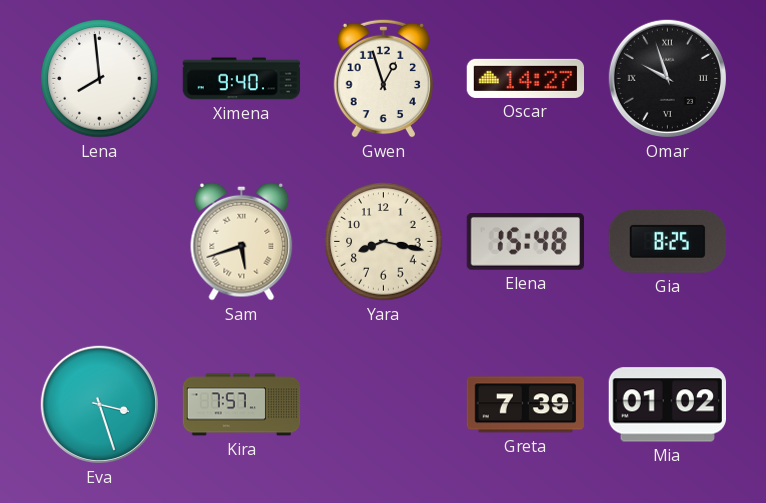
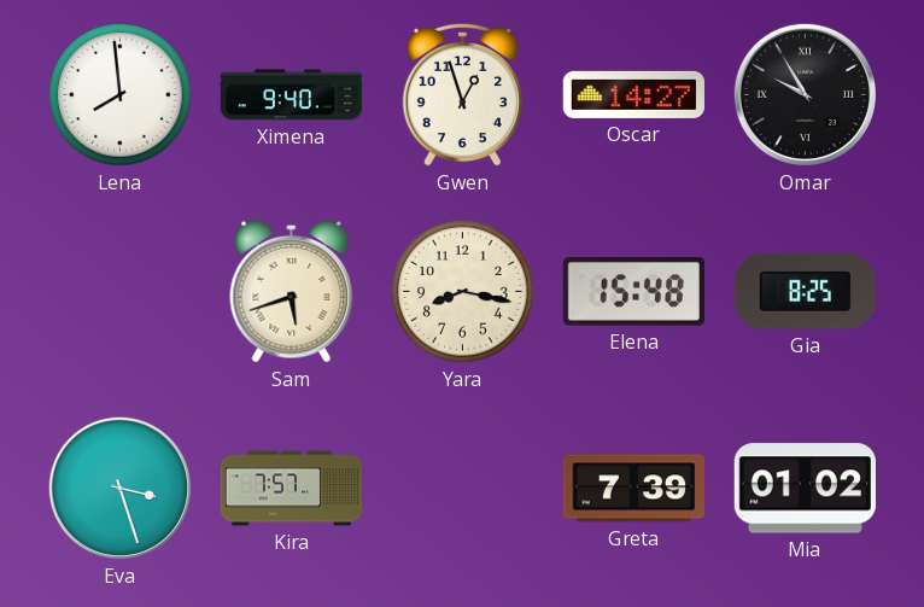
Omar: 9:57 -> 9:55
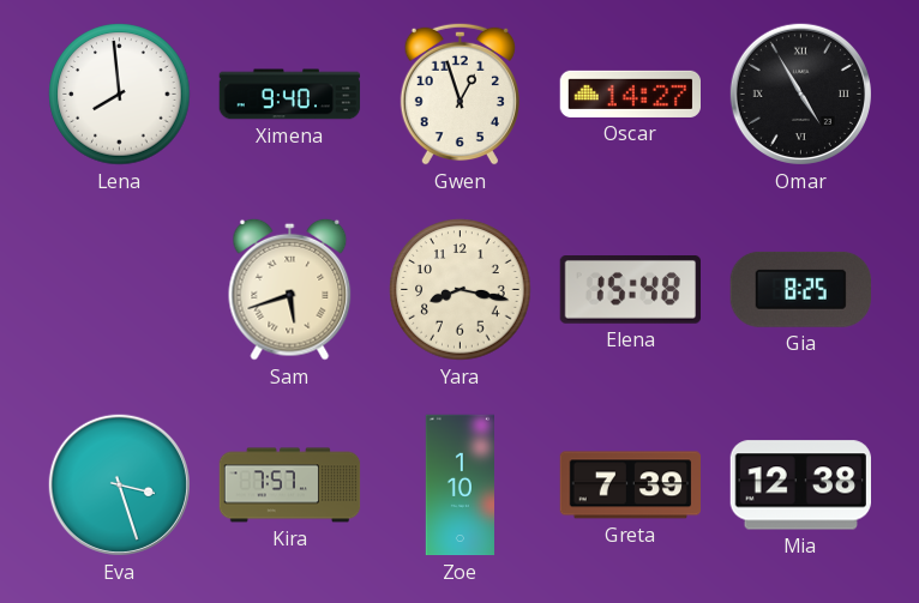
Omar: 9:55 -> 4:55
Zoe: none -> 1:10
Mia: 01:02 -> 12:38
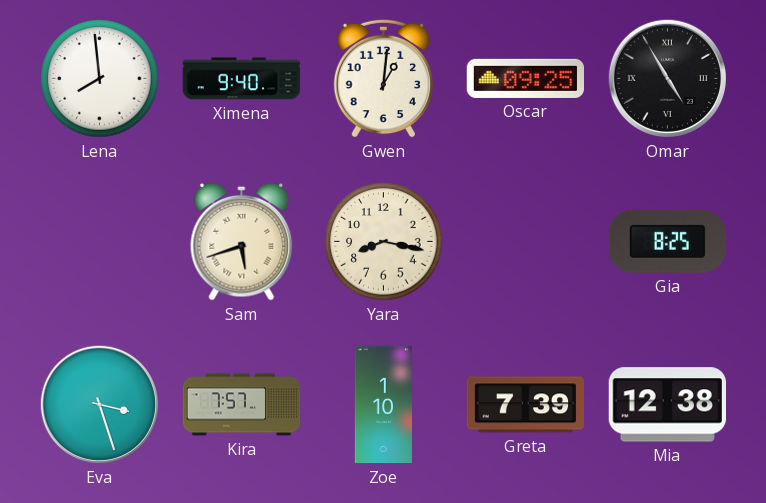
Gwen: 12:57 -> 1:01
Oscar: 14:27 -> 09:25
Elena: 15:48 -> none
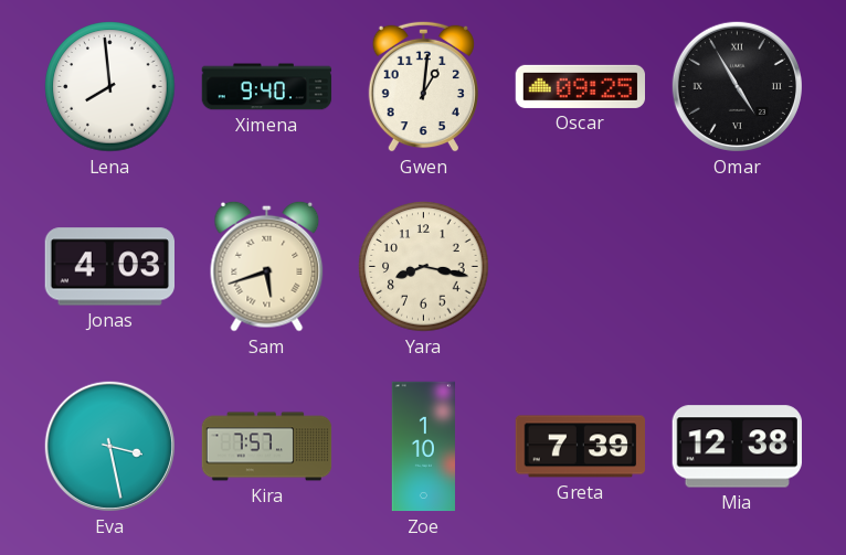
Jonas: none -> 4:03
Gia: 8:25 -> none
Eva: 3:27 -> 3:28
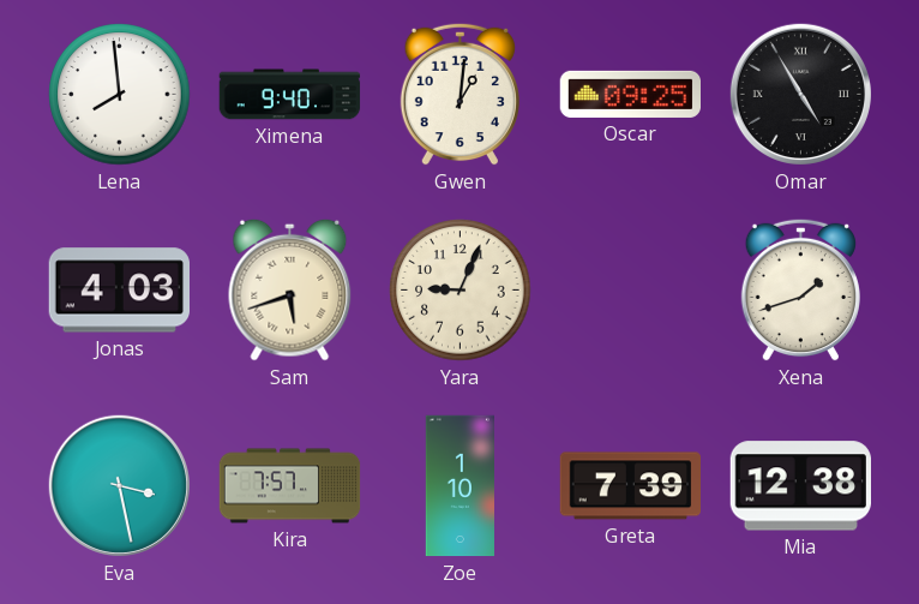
Yara: 8:17 -> 9:04
Xena: none -> 1:42
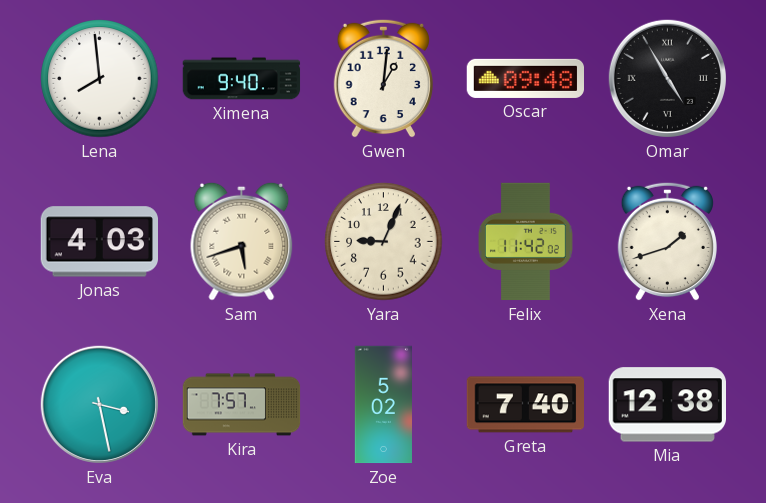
Oscar: 09:25 -> 09:48
Felix: none -> 11:42
Zoe: 1:10 -> 5:02
Greta: 7:39 -> 7:40
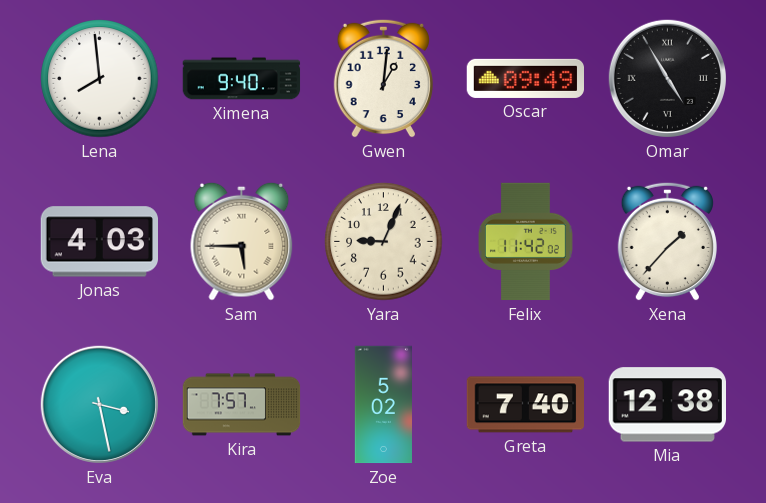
Oscar: 09:48 -> 09:49
Sam: 5:42 -> 5:45
Xena: 1:42 -> 1:37
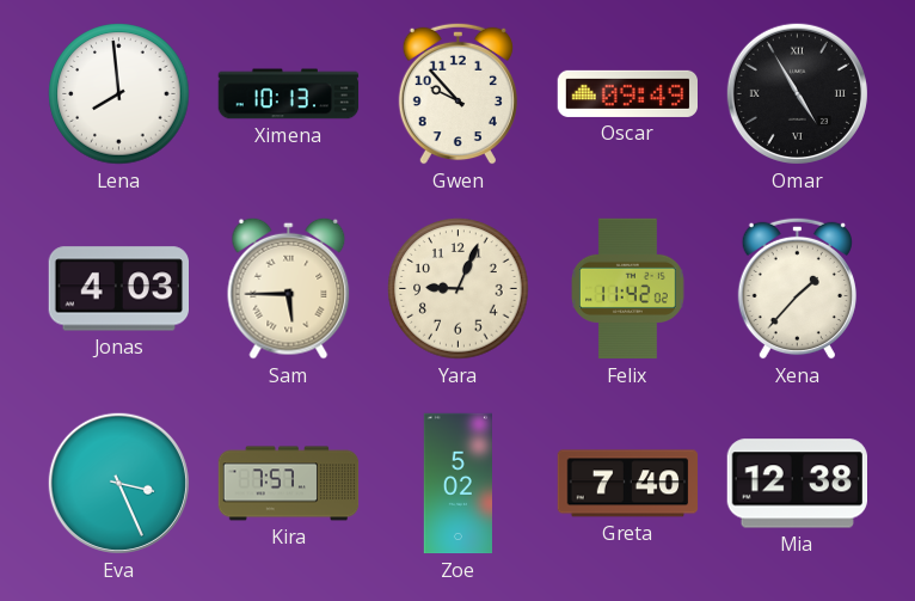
Ximena: 9:40 -> 10:13
Gwen: 1:01 -> 9:53
Eva: 3:28 -> 3:26
